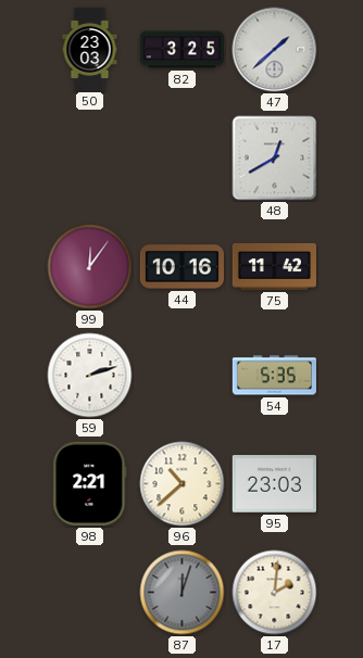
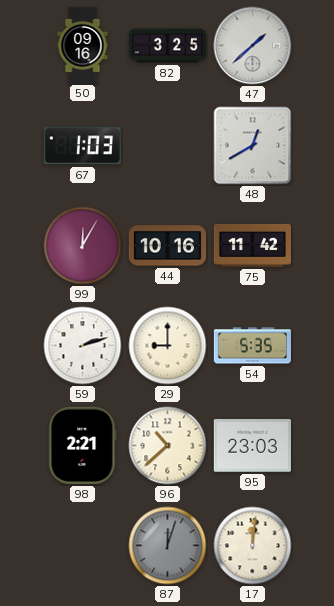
50: 23:03 -> 09:16
67: none -> 1:03
99: 12:06 -> 12:05
29: none -> 9:00
17: 2:01 -> 12:01
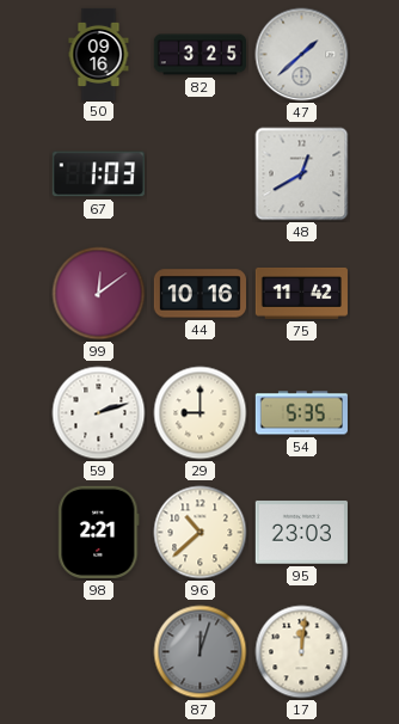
99: 12:05 -> 12:09
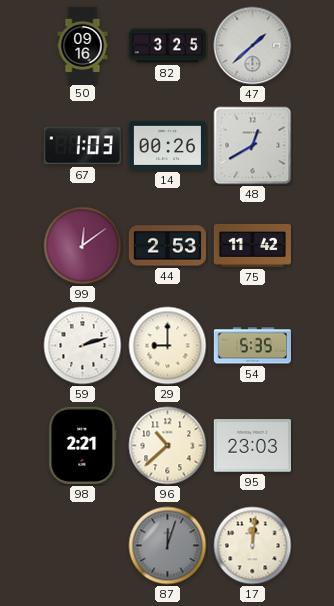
14: none -> 00:26
44: 10:16 -> 2:53
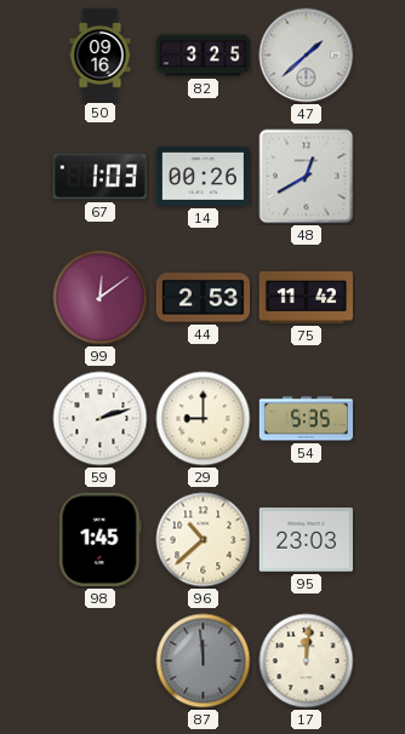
98: 2:21 -> 1:45
87: 12:03 -> 11:59
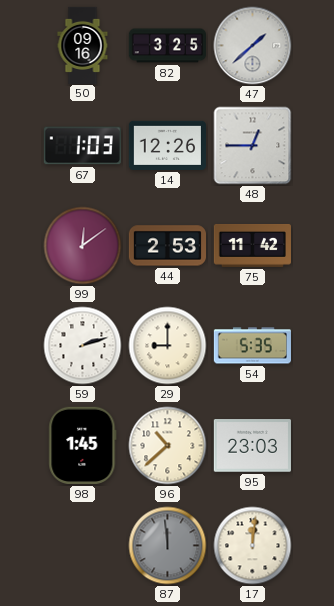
14: 00:26 -> 12:26
48: 12:40 -> 12:45
